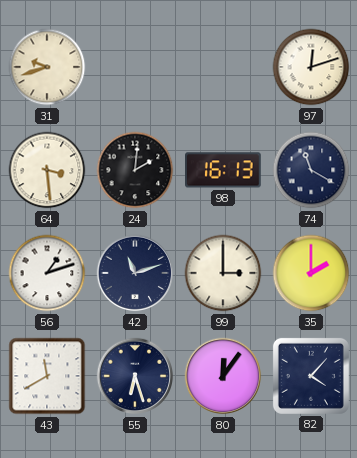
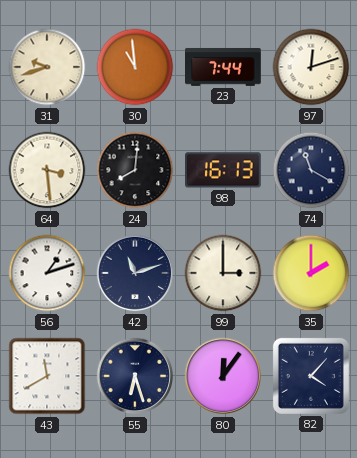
30: none -> 10:59
23: none -> 7:44
24: 2:01 -> 8:01
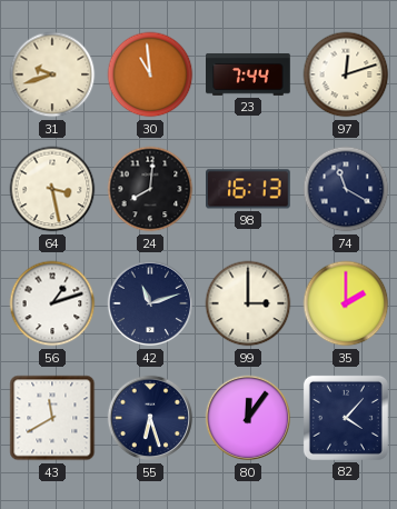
64: 3:29 -> 3:28
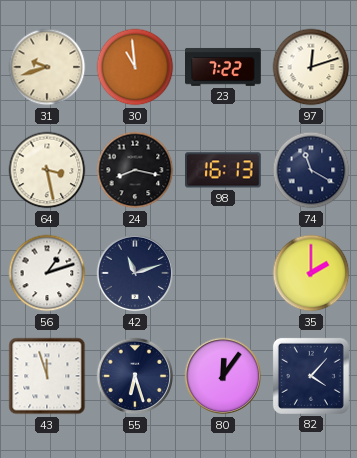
23: 7:44 -> 7:22
24: 8:01 -> 8:17
99: 3:00 -> none
43: 11:40 -> 11:57
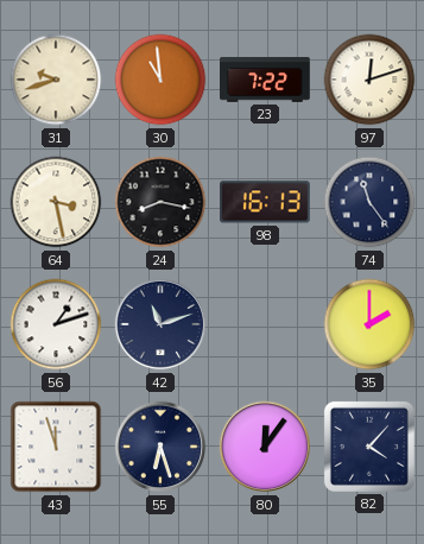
74: 11:20 -> 11:24
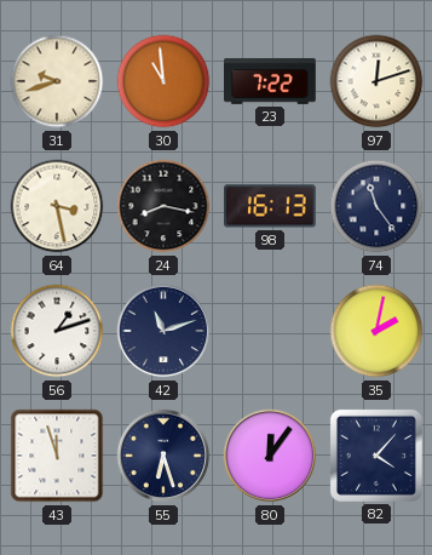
35: 2:00 -> 2:02
